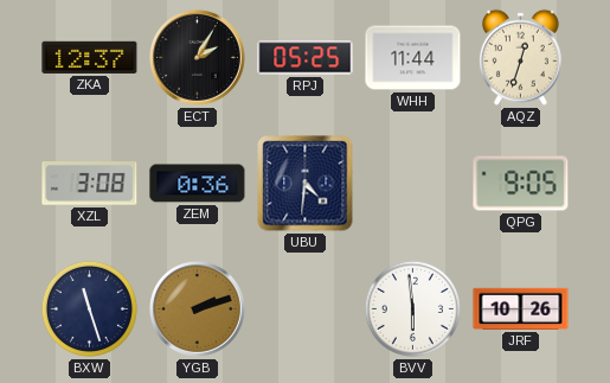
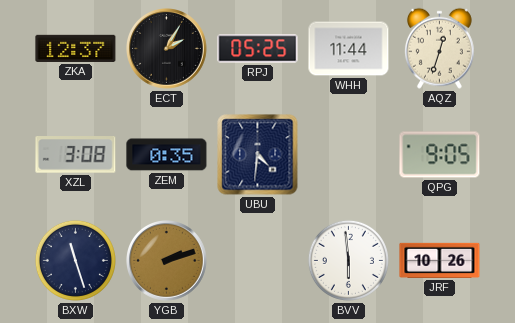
ZEM: 0:36 -> 0:35
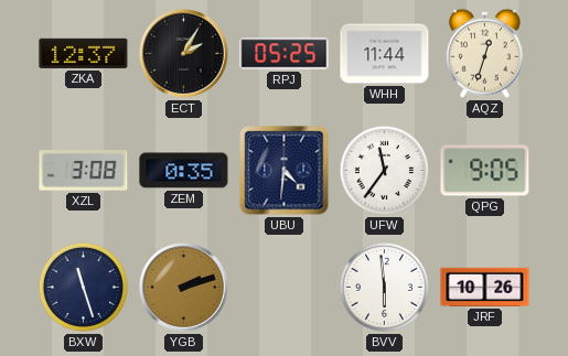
UFW: none -> 11:36
